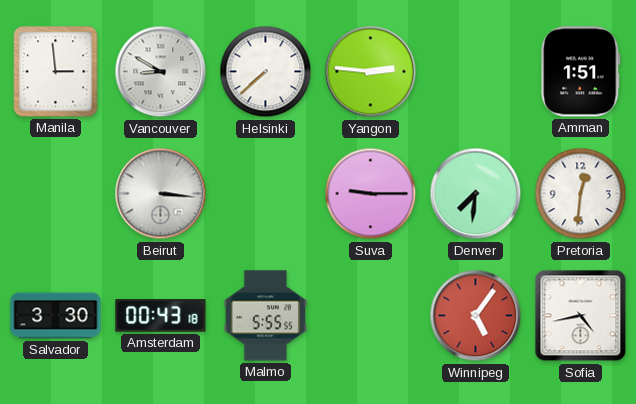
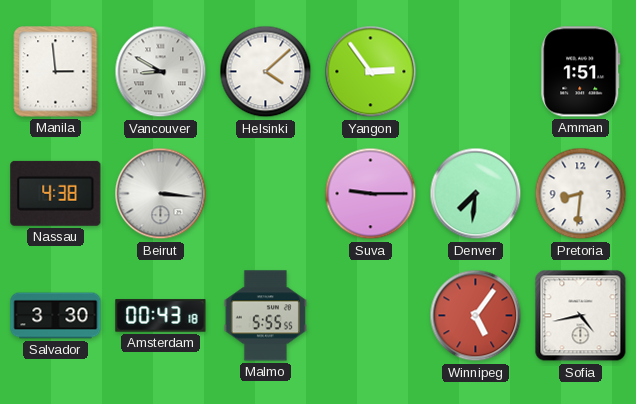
Helsinki: 7:38 -> 4:08
Yangon: 2:46 -> 2:54
Nassau: none -> 4:38
Pretoria: 12:31 -> 8:31
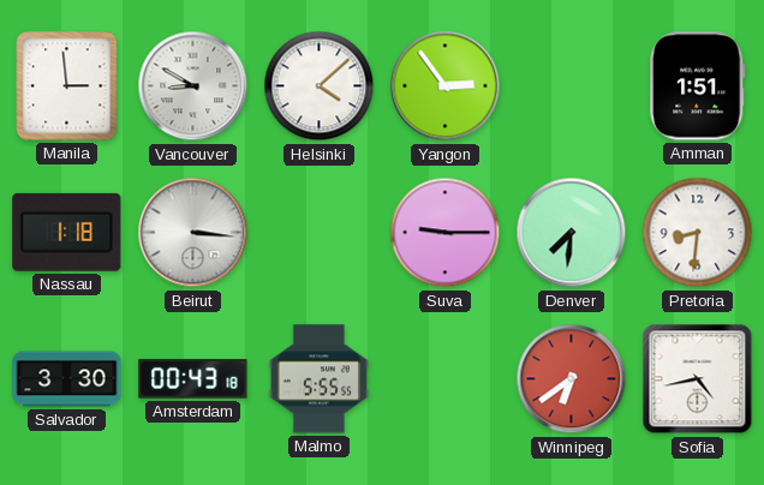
Nassau: 4:38 -> 1:18
Winnipeg: 5:06 -> 6:39
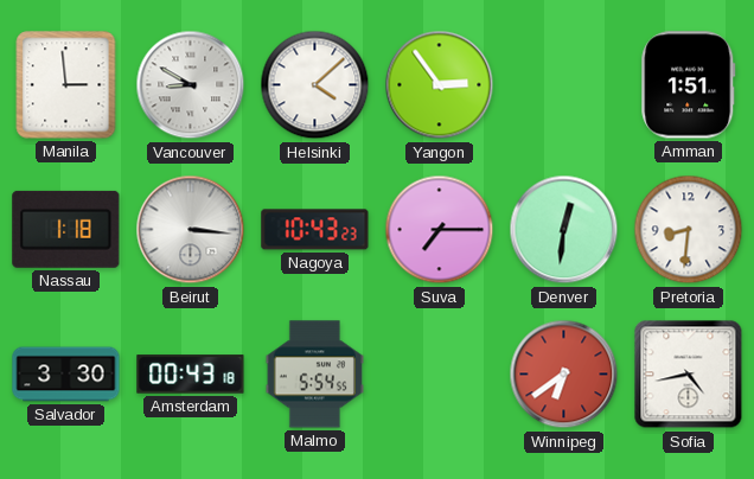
Nagoya: none -> 10:43
Suva: 9:15 -> 7:15
Denver: 7:31 -> 12:31
Malmo: 5:55 -> 5:54
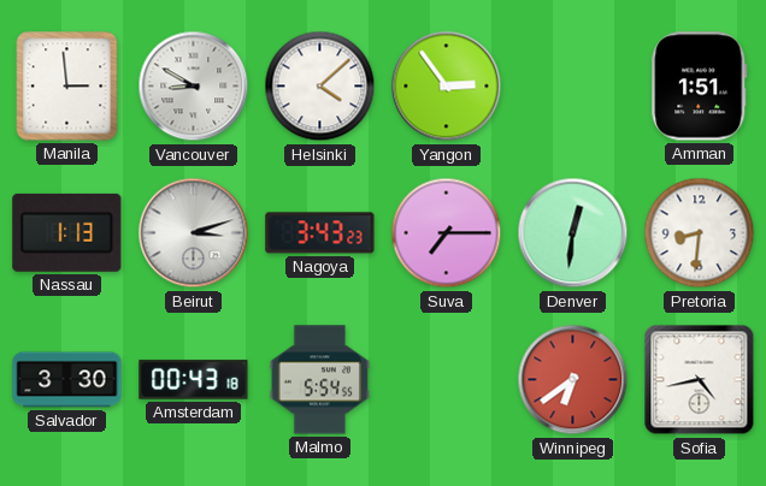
Nassau: 1:18 -> 1:13
Beirut: 3:16 -> 3:12
Nagoya: 10:43 -> 3:43
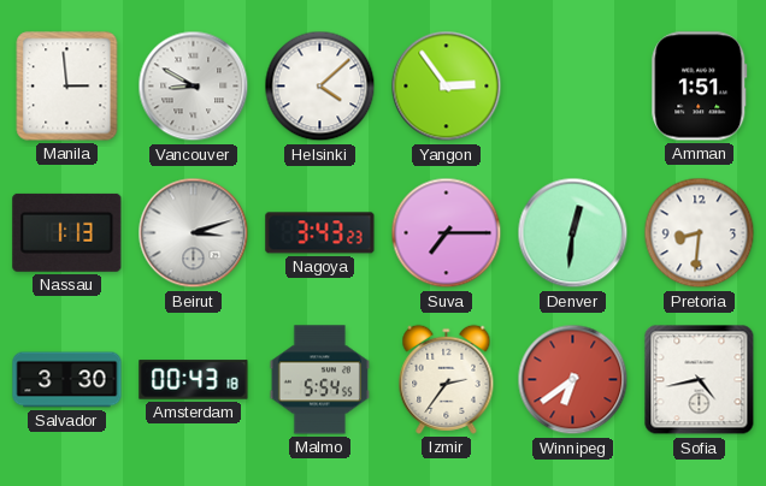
Izmir: none -> 2:36
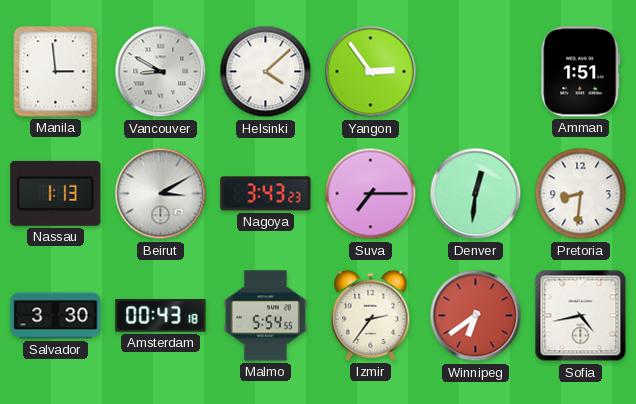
Beirut: 3:12 -> 3:10
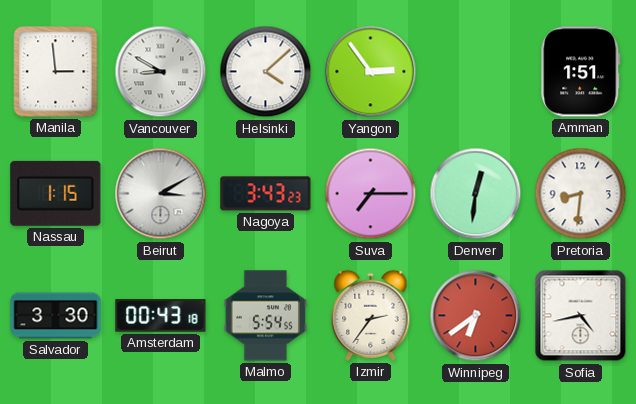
Nassau: 1:13 -> 1:15
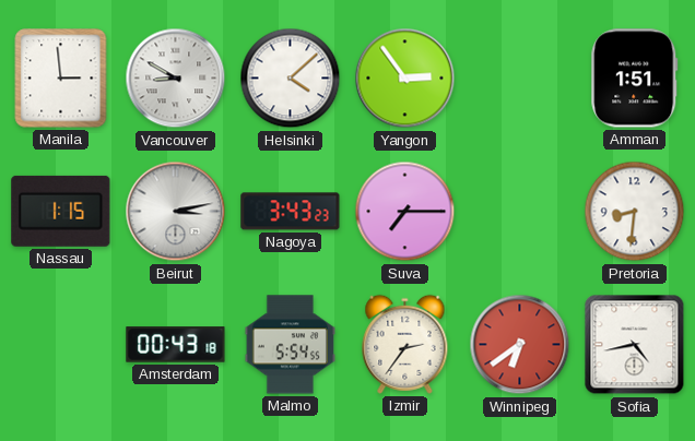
Beirut: 3:10 -> 3:13
Denver: 12:31 -> none
Salvador: 3:30 -> none
